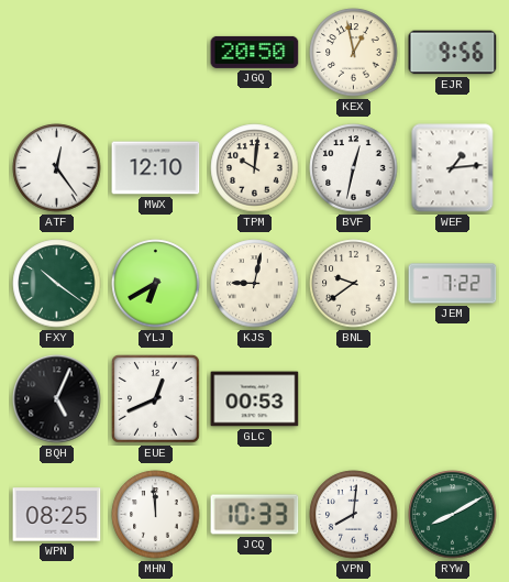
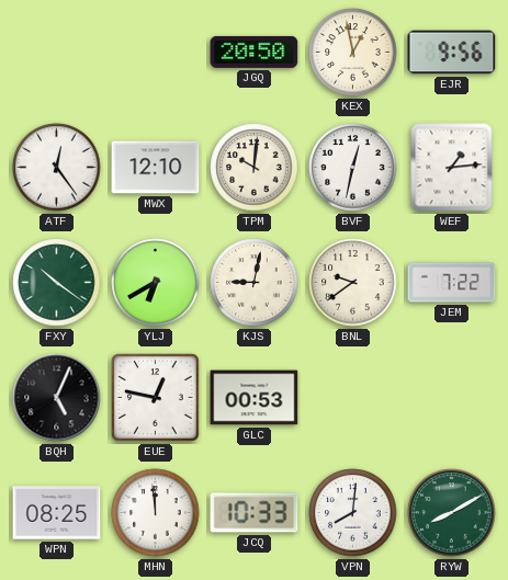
EUE: 12:41 -> 12:47
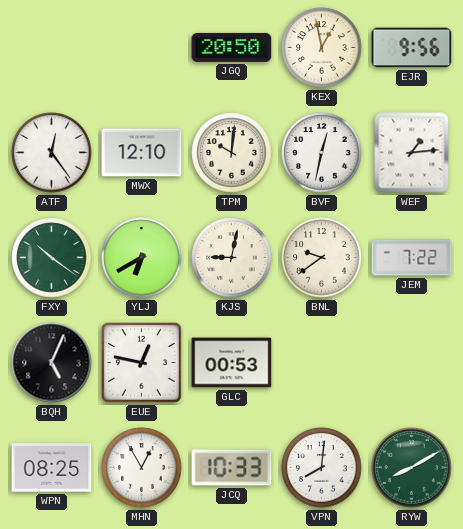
MHN: 11:59 -> 12:55
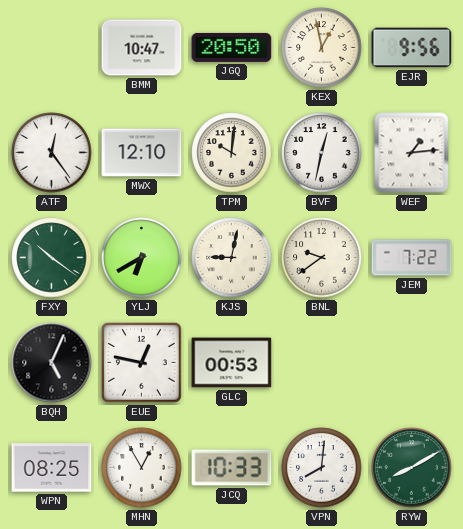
BMM: none -> 10:47
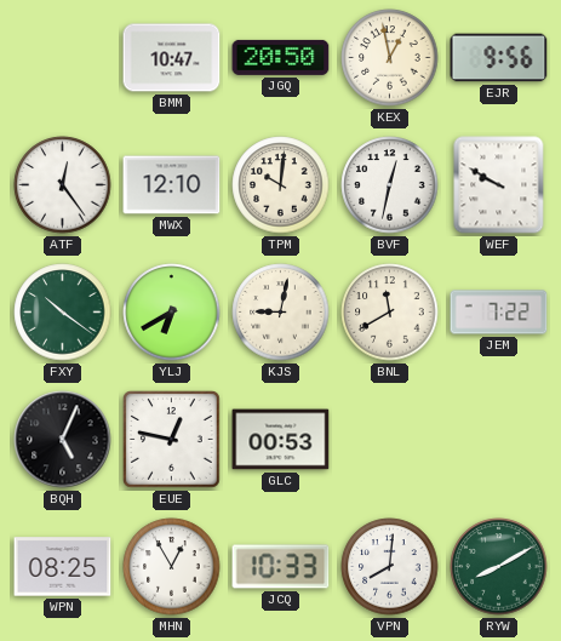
WEF: 1:14 -> 9:50
BNL: 9:39 -> 11:40
